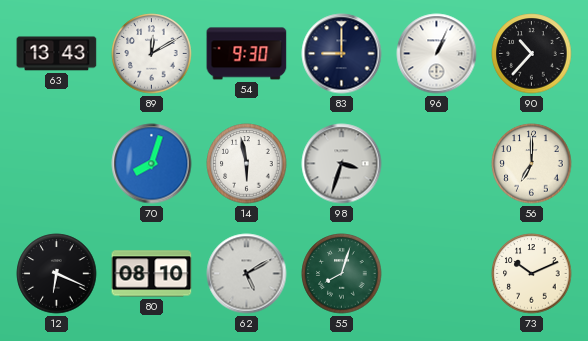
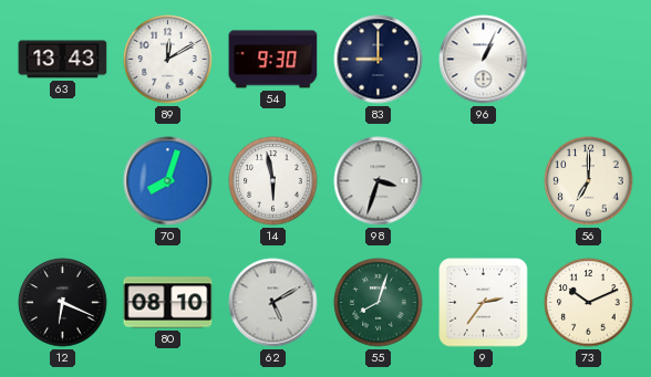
90: 10:37 -> none
9: none -> 2:36
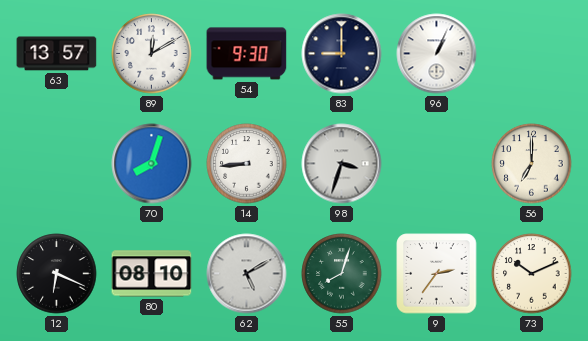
63: 13:43 -> 13:57
14: 5:58 -> 8:44
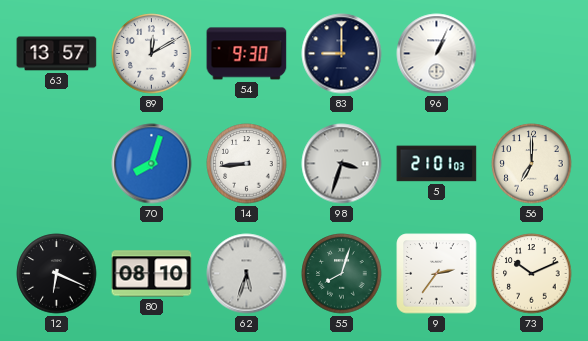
5: none -> 21:01
62: 5:10 -> 5:33
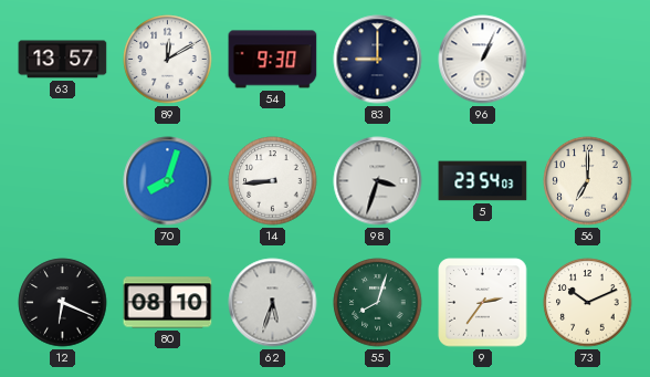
5: 21:01 -> 23:54
